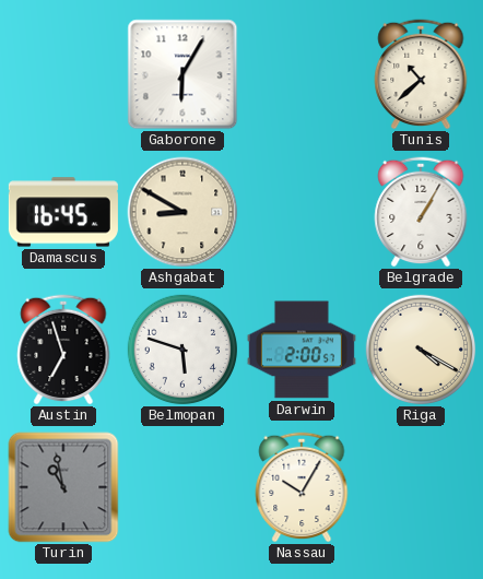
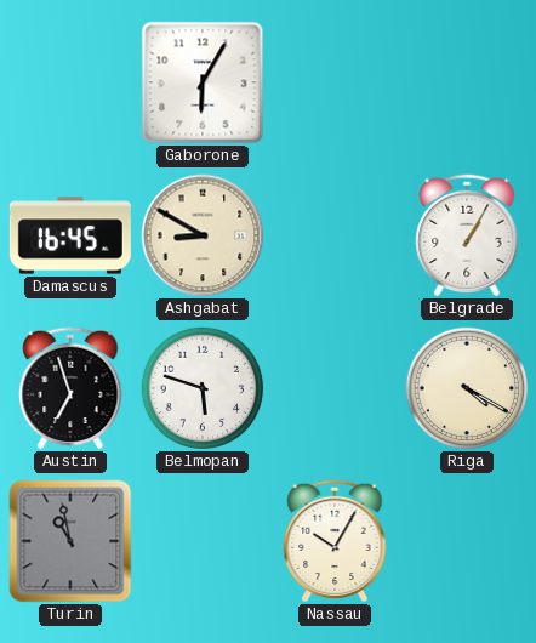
Tunis: 10:38 -> none
Darwin: 2:00 -> none
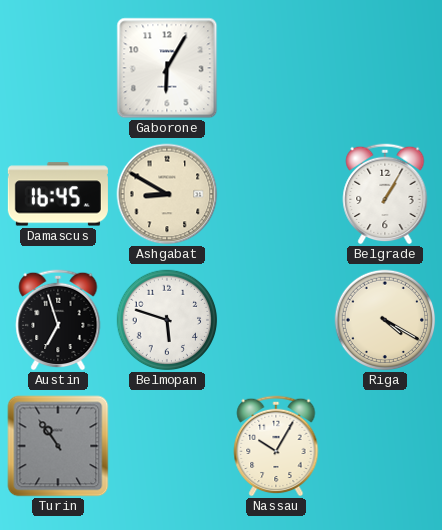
Turin: 10:58 -> 10:54
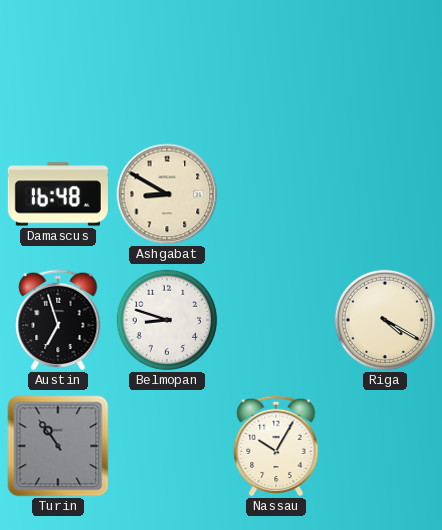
Gaborone: 6:05 -> none
Damascus: 16:45 -> 16:48
Belgrade: 1:05 -> none
Belmopan: 5:48 -> 8:48
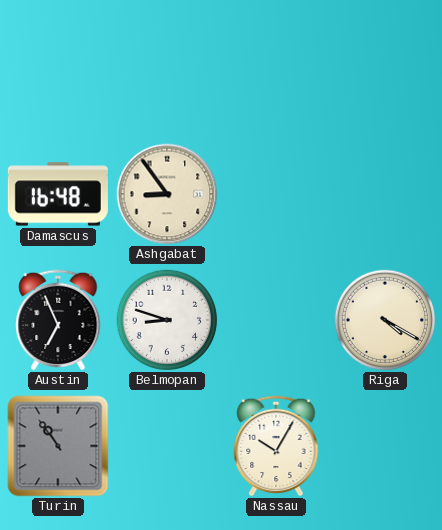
Ashgabat: 8:50 -> 8:54
Austin: 6:57 -> 6:56
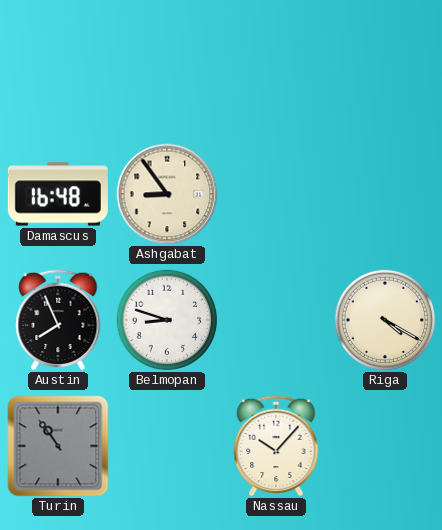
Austin: 6:56 -> 7:56
Nassau: 10:05 -> 10:07
